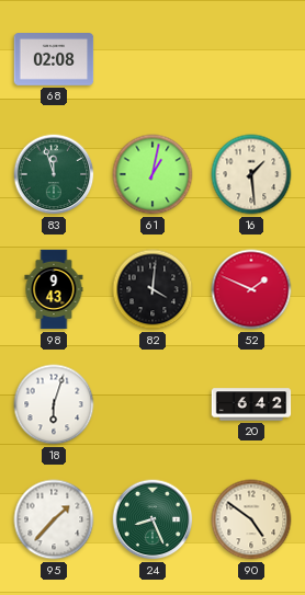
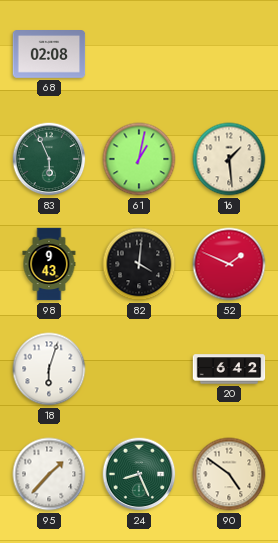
83: 11:57 -> 5:56
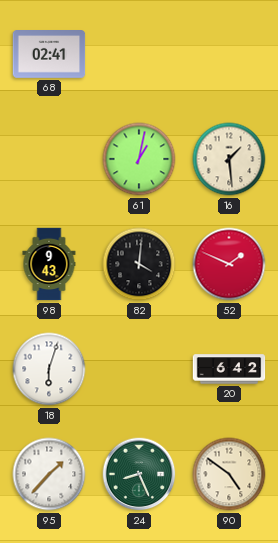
68: 02:08 -> 02:41
83: 5:56 -> none
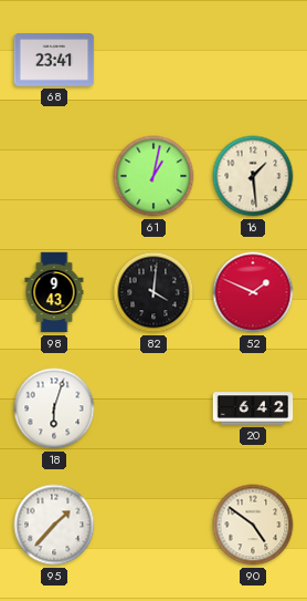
68: 02:41 -> 23:41
24: 8:26 -> none
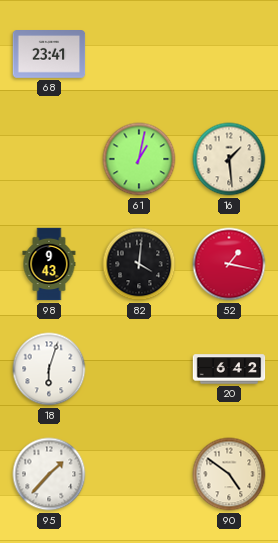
52: 1:49 -> 1:17
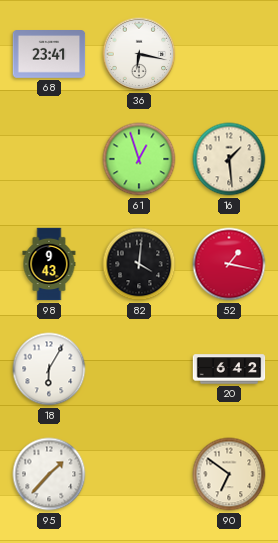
36: none -> 6:17
61: 1:02 -> 12:57
18: 6:03 -> 6:05
90: 4:51 -> 6:51
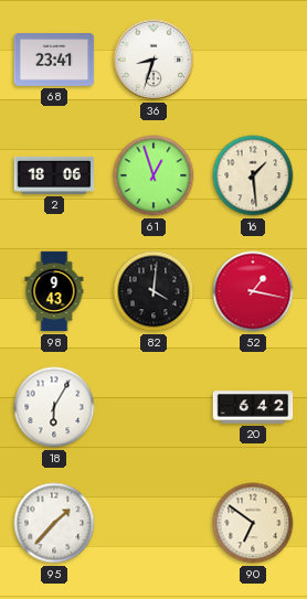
36: 6:17 -> 8:33
2: none -> 18:06
